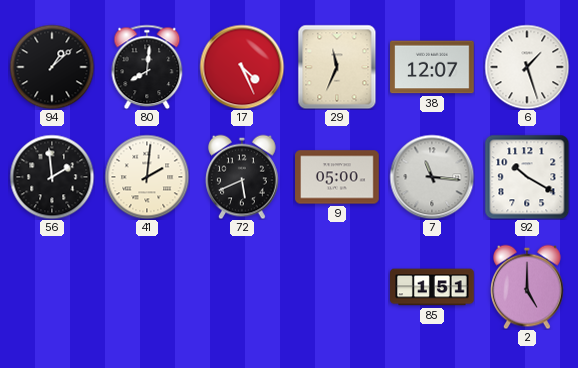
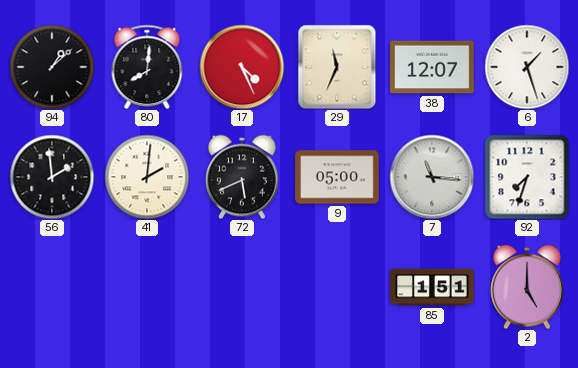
92: 10:20 -> 7:33
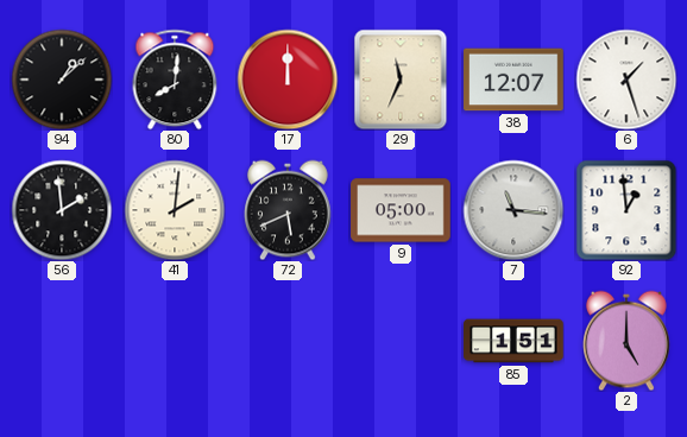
17: 4:26 -> 12:00
92: 7:33 -> 12:59
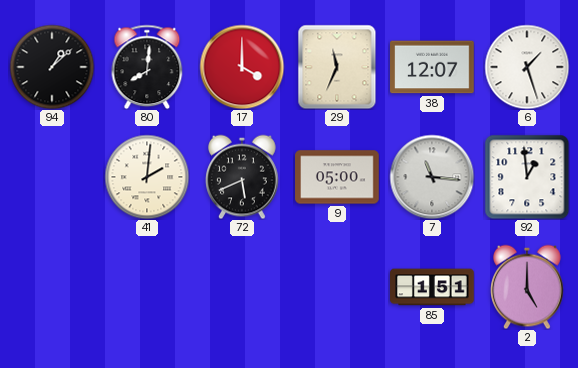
17: 12:00 -> 4:00
56: 1:59 -> none
